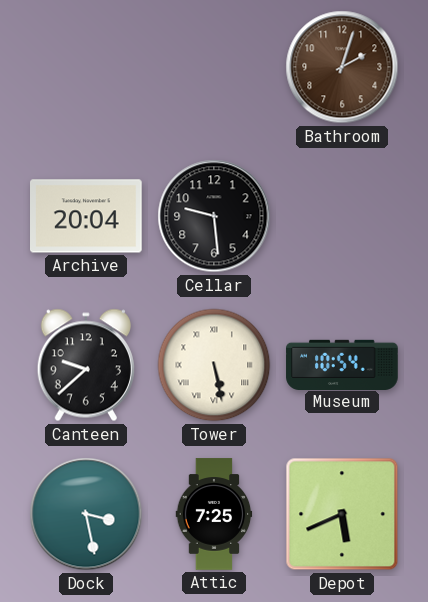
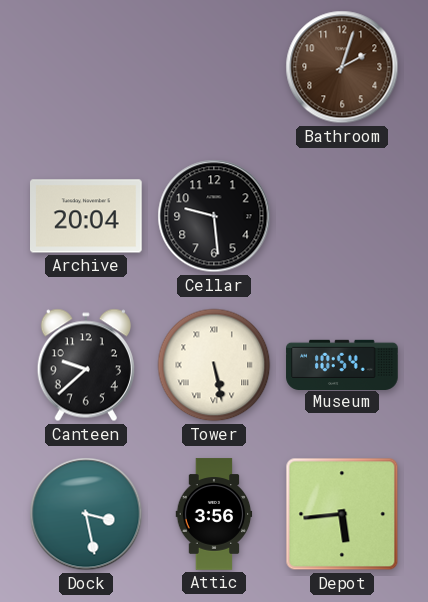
Attic: 7:25 -> 3:56
Depot: 5:41 -> 5:44
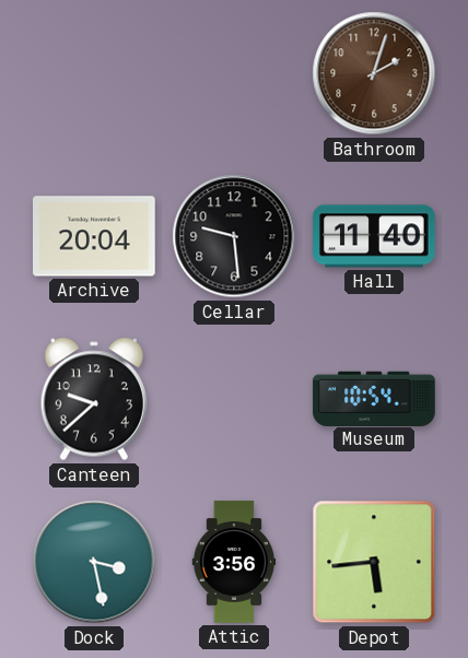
Hall: none -> 11:40
Tower: 5:28 -> none
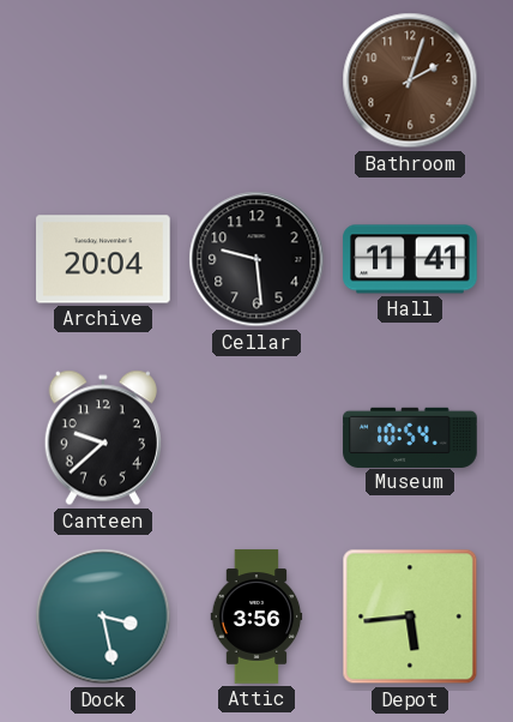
Hall: 11:40 -> 11:41
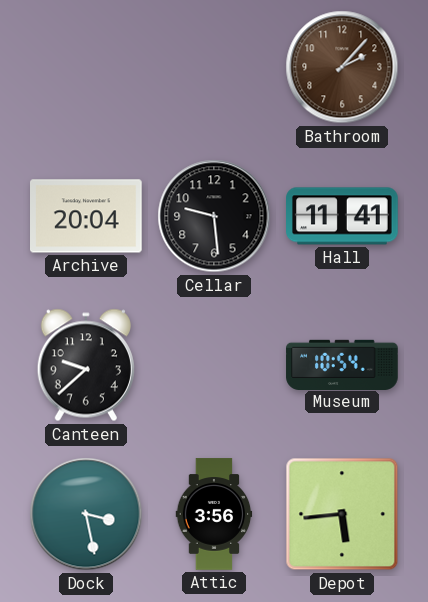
Bathroom: 2:03 -> 2:07
